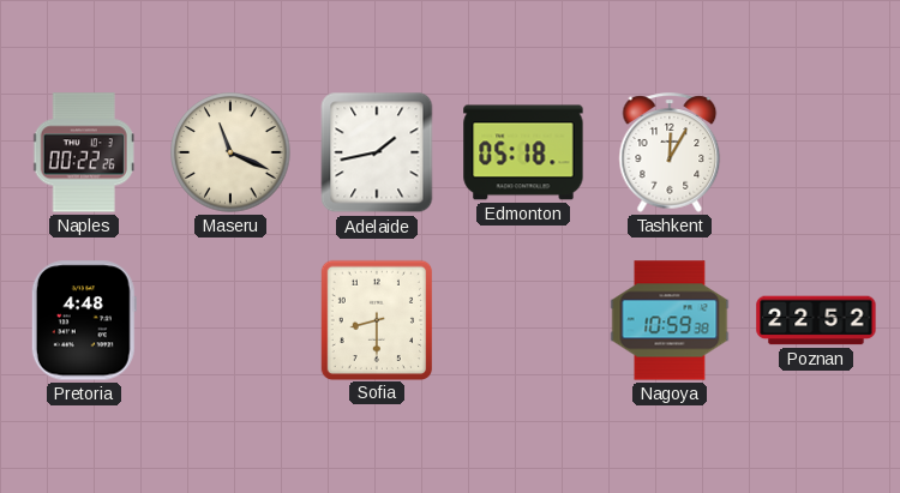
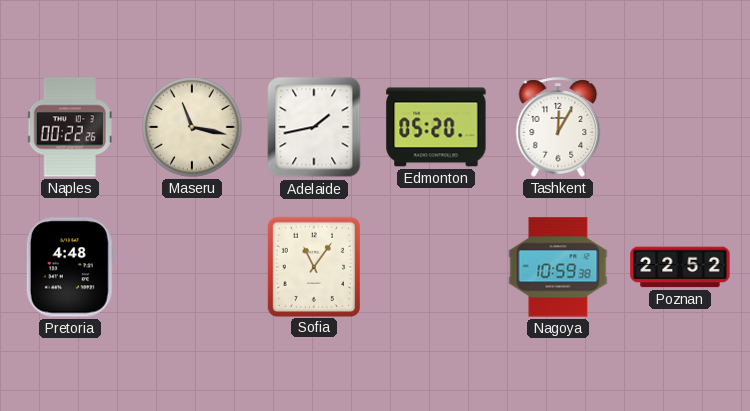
Maseru: 11:19 -> 11:17
Edmonton: 05:18 -> 05:20
Sofia: 8:30 -> 11:06
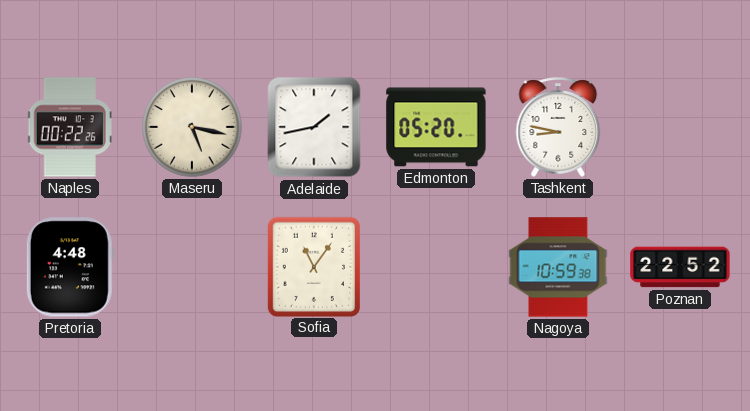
Maseru: 11:17 -> 5:17
Tashkent: 12:05 -> 8:47
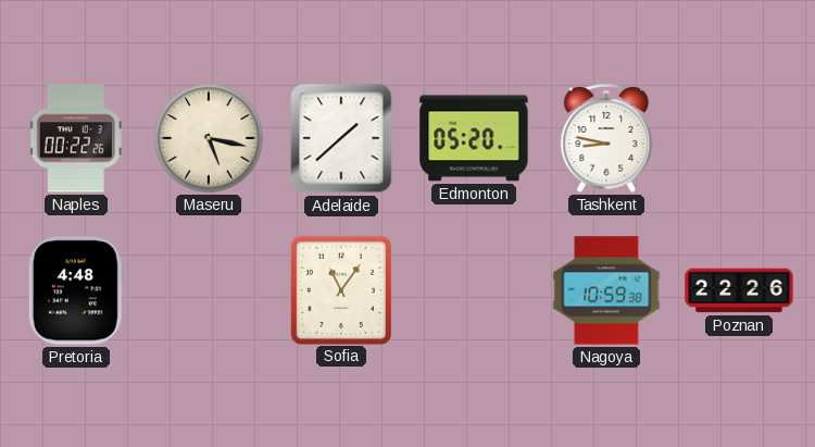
Adelaide: 1:43 -> 1:38
Poznan: 22:52 -> 22:26
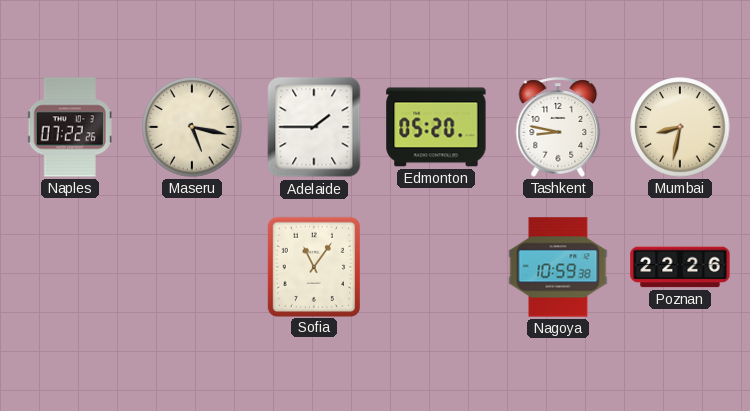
Naples: 00:22 -> 07:22
Adelaide: 1:38 -> 1:45
Mumbai: none -> 8:32
Pretoria: 4:48 -> none
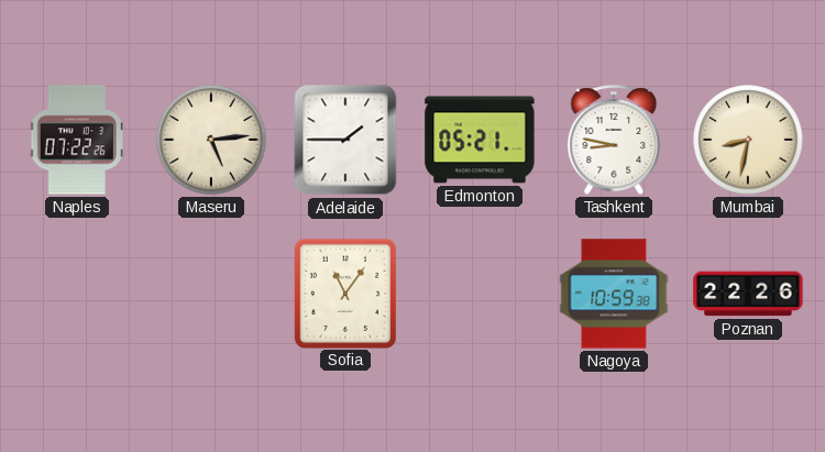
Maseru: 5:17 -> 5:14
Edmonton: 05:20 -> 05:21
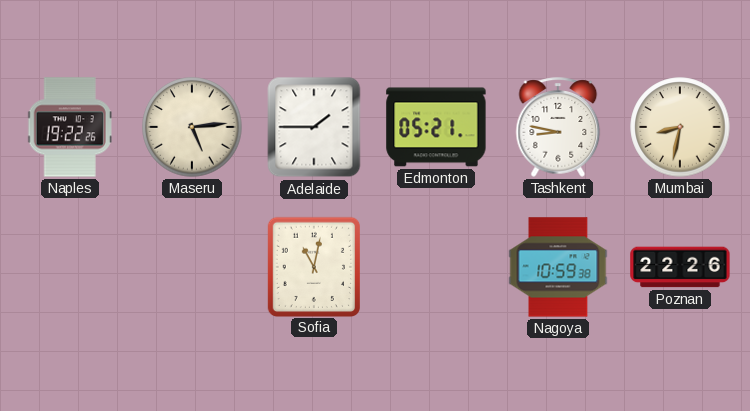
Naples: 07:22 -> 19:22
Sofia: 11:06 -> 11:02
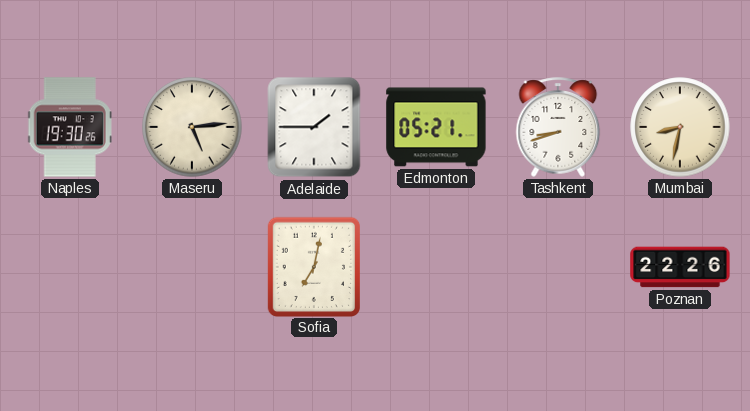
Naples: 19:22 -> 19:30
Tashkent: 8:47 -> 8:42
Sofia: 11:02 -> 7:02
Nagoya: 10:59 -> none
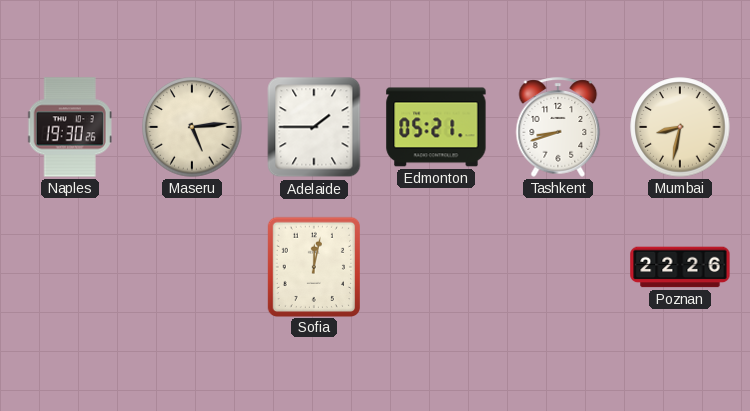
Sofia: 7:02 -> 12:02
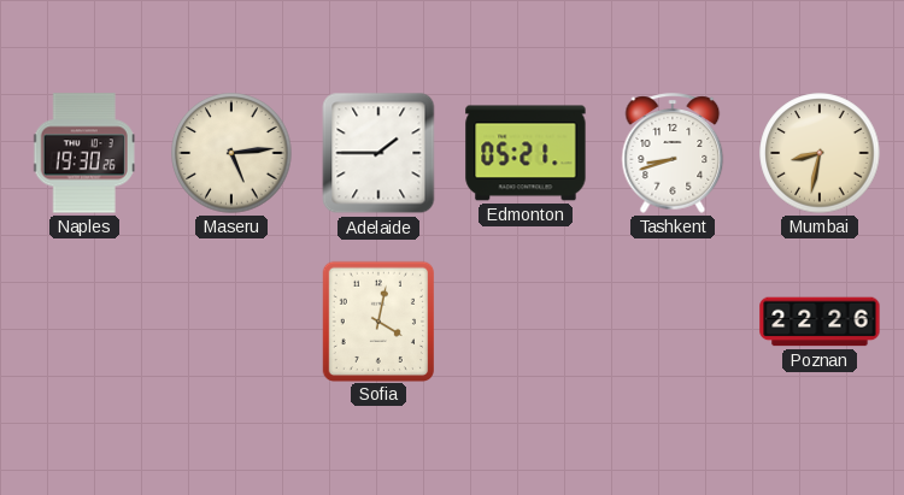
Sofia: 12:02 -> 4:02
